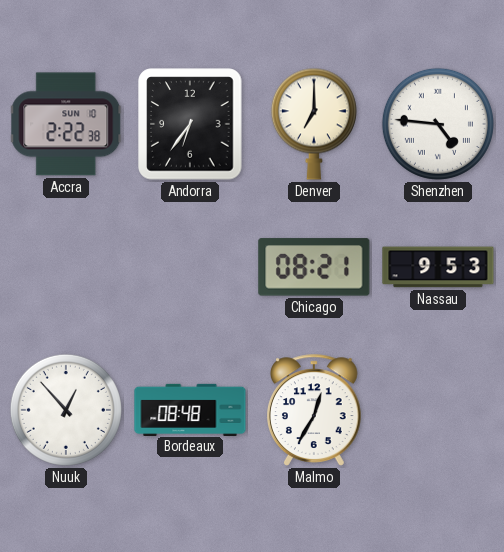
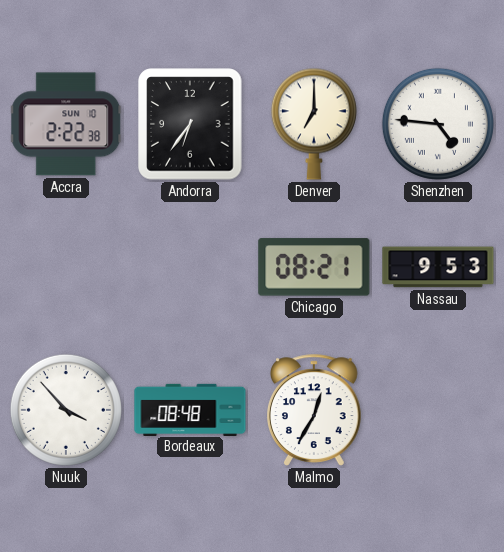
Nuuk: 12:53 -> 3:53
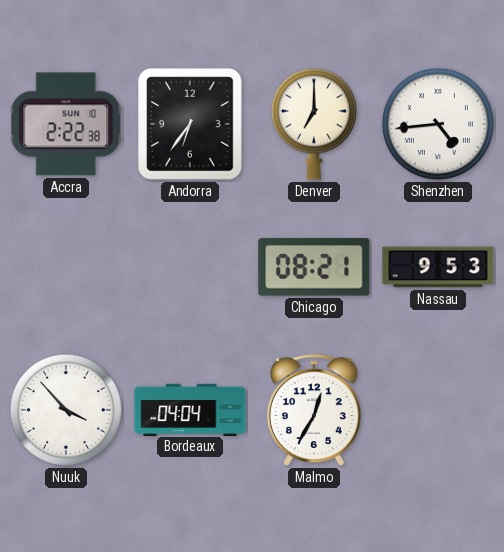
Shenzhen: 4:46 -> 4:44
Bordeaux: 08:48 -> 04:04
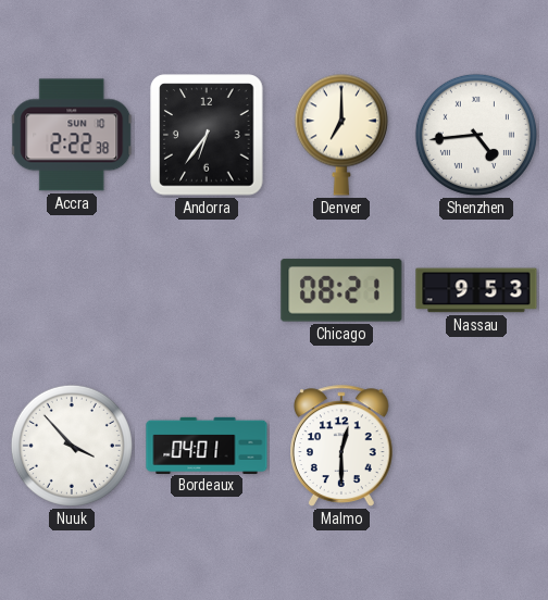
Bordeaux: 04:04 -> 04:01
Malmo: 12:35 -> 12:30
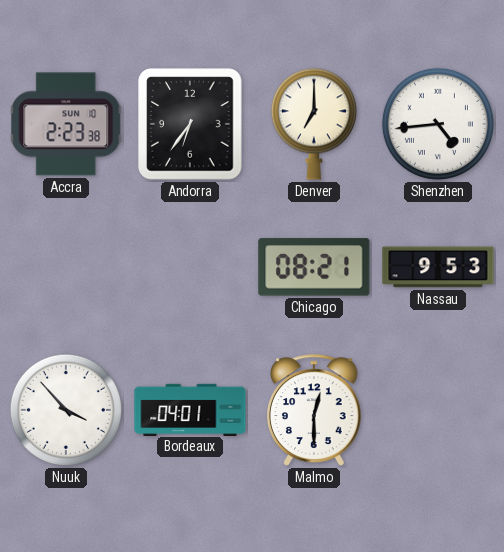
Accra: 2:22 -> 2:23
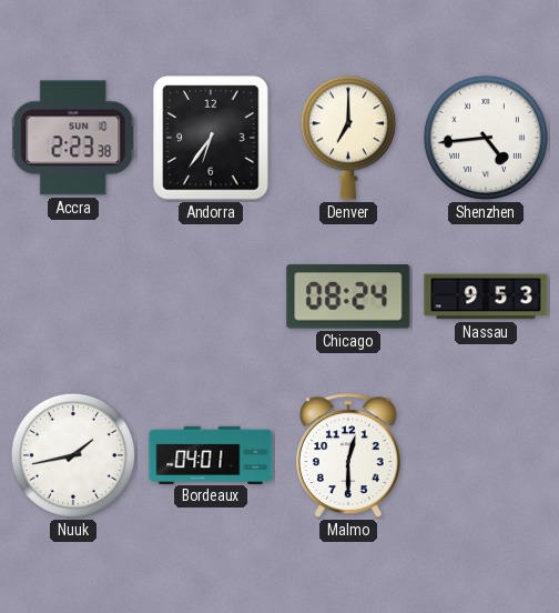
Chicago: 08:21 -> 08:24
Nuuk: 3:53 -> 1:43
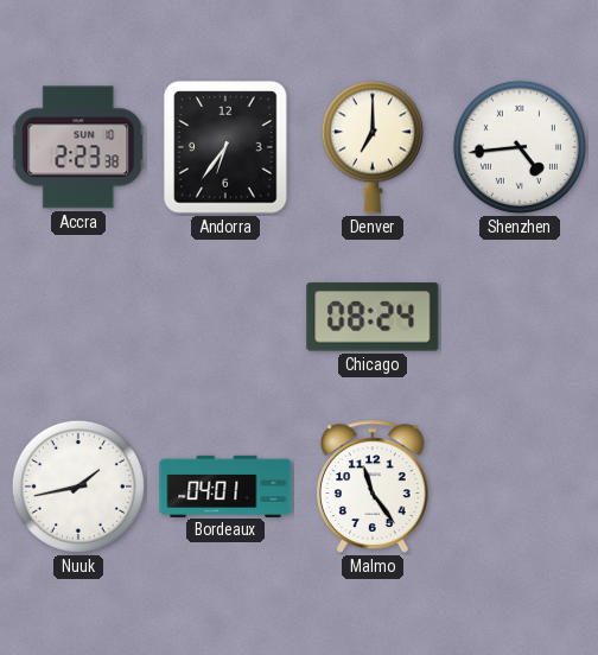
Nassau: 9:53 -> none
Malmo: 12:30 -> 11:24
